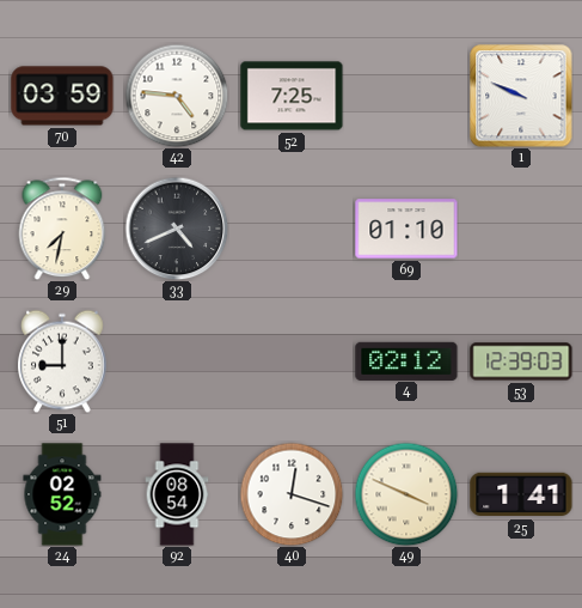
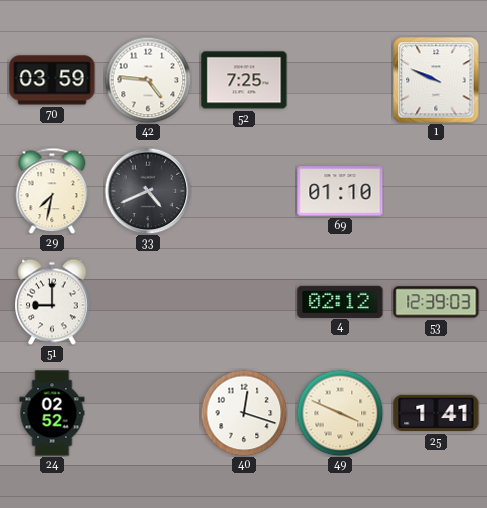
92: 08:54 -> none
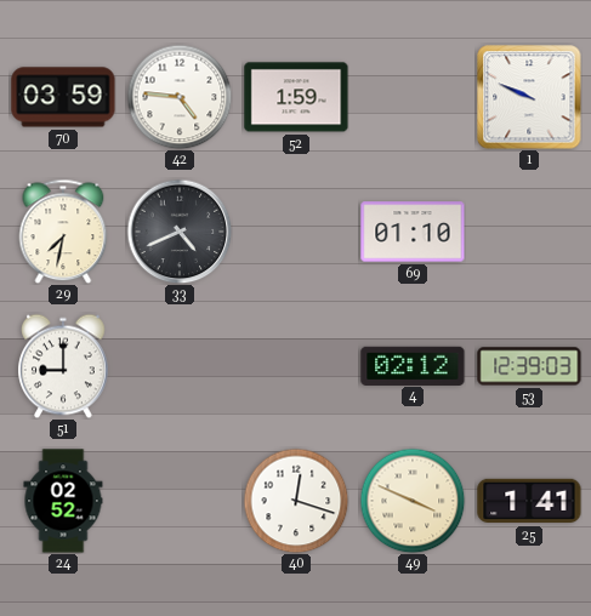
52: 7:25 -> 1:59
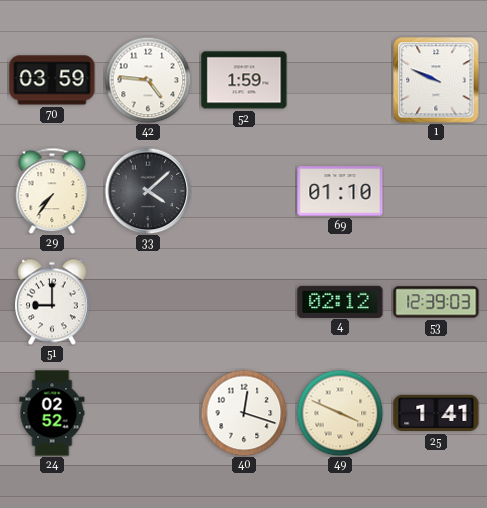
29: 7:32 -> 7:36
33: 4:41 -> 4:08
